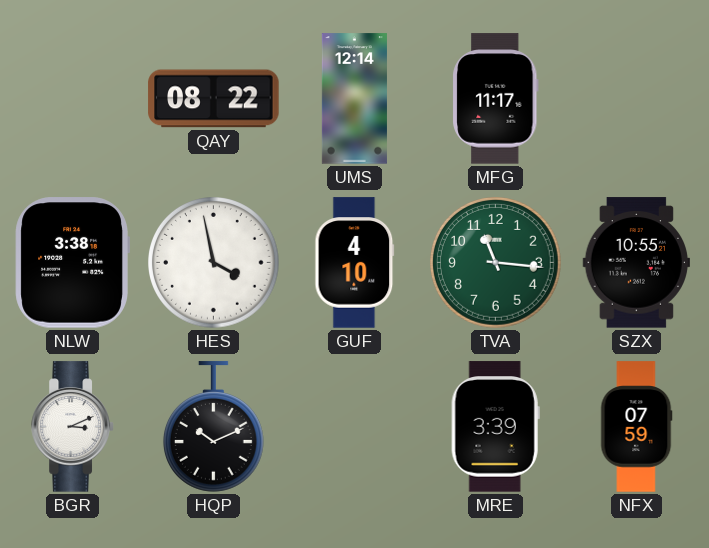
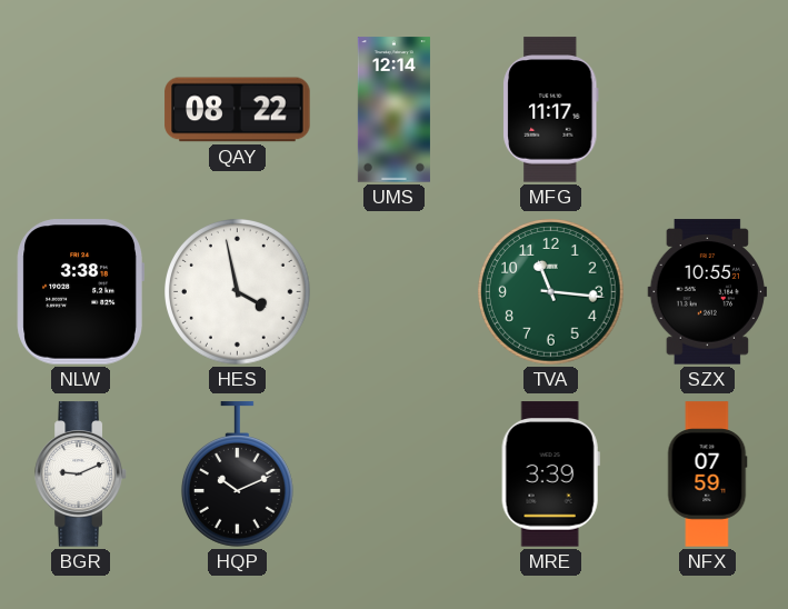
GUF: 4:10 -> none
BGR: 3:11 -> 9:11
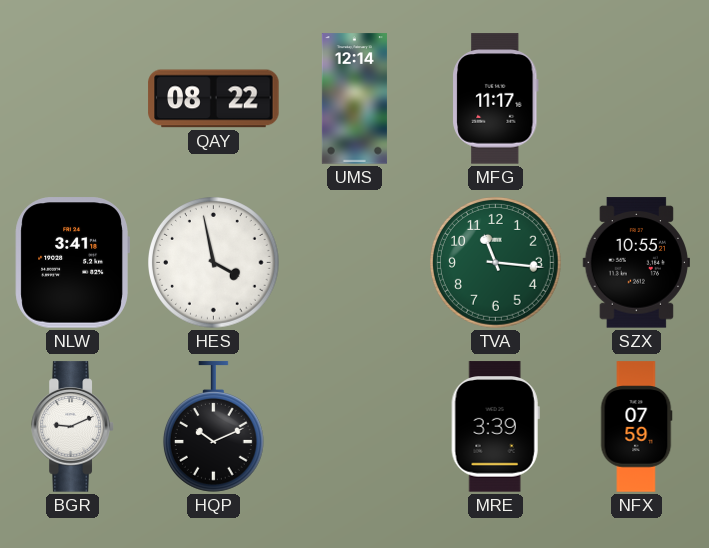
NLW: 3:38 -> 3:41
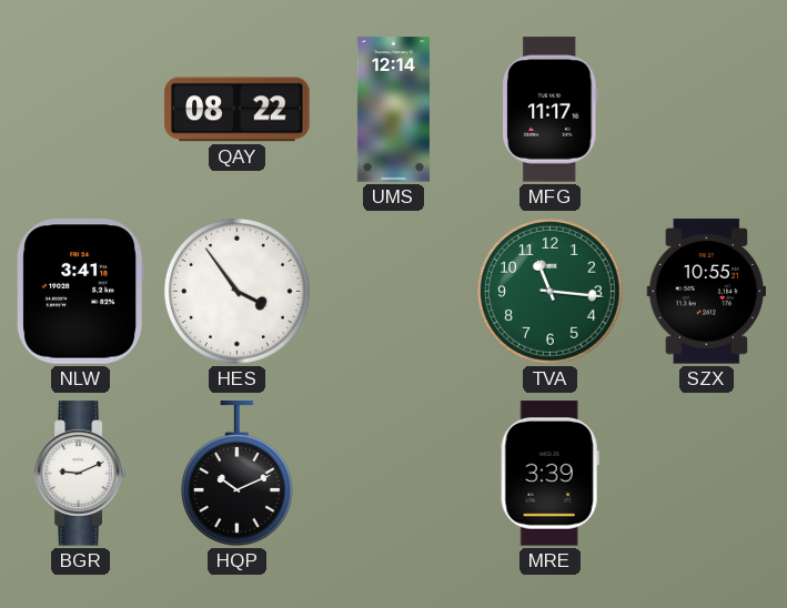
HES: 3:58 -> 3:54
NFX: 07:59 -> none
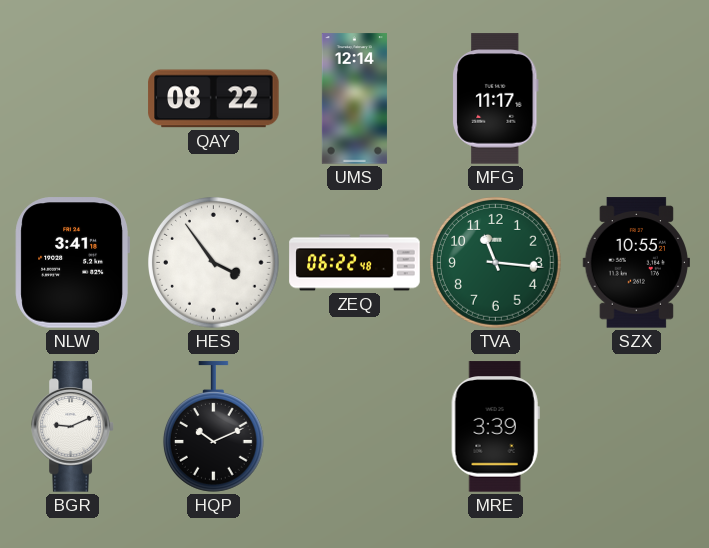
ZEQ: none -> 06:22
